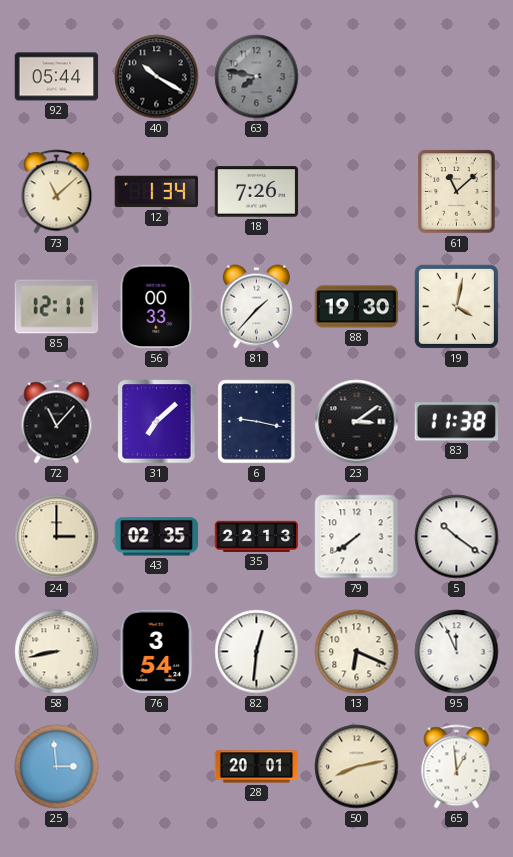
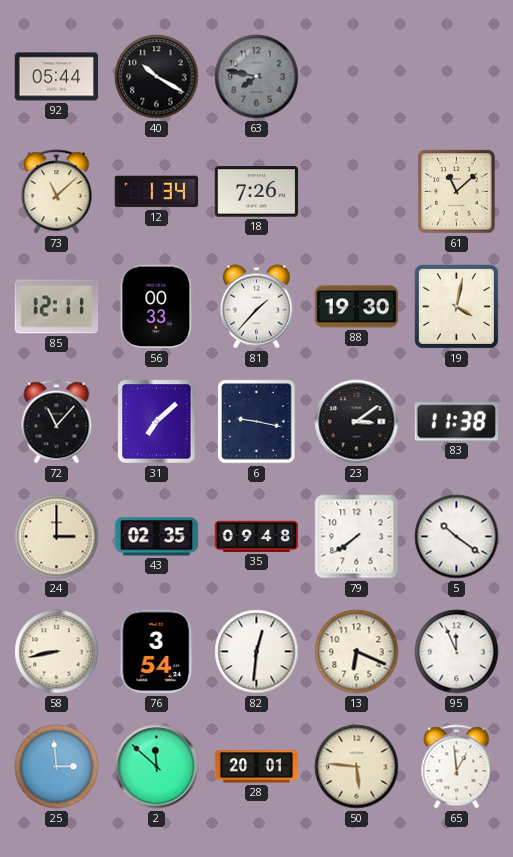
35: 22:13 -> 09:48
2: none -> 11:52
50: 8:13 -> 5:46
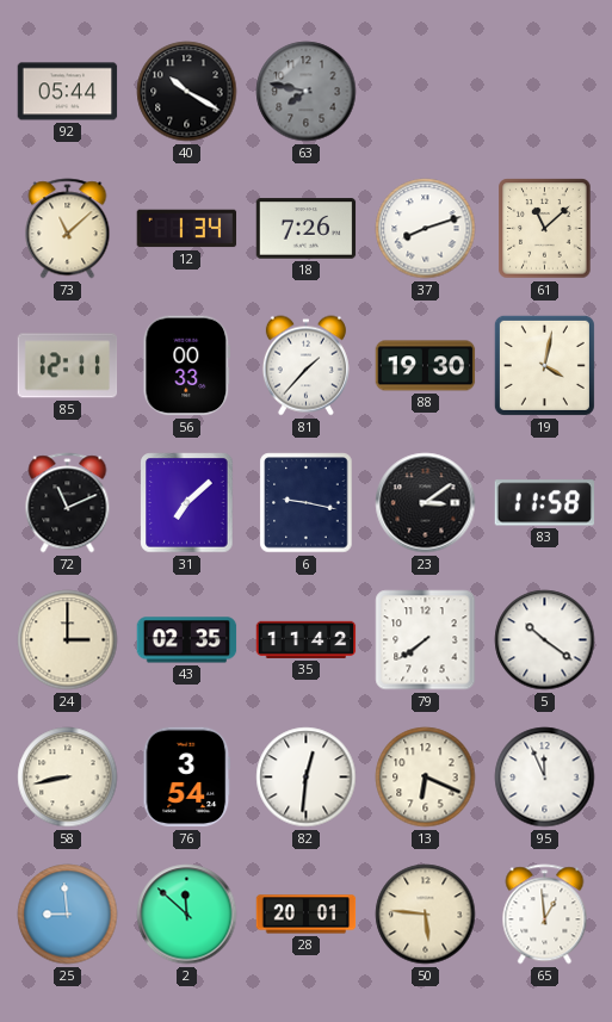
37: none -> 8:12
72: 11:07 -> 11:11
83: 11:38 -> 11:58
35: 09:48 -> 11:42
25: 2:59 -> 8:59
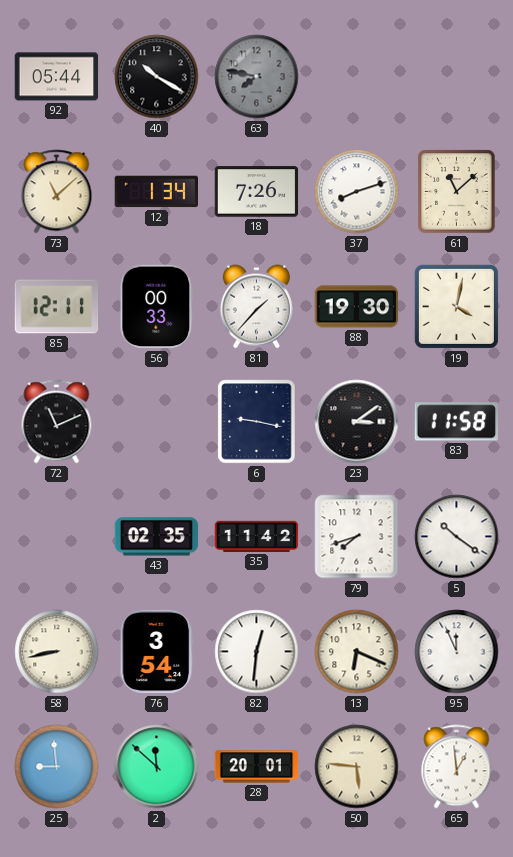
31: 7:08 -> none
24: 3:00 -> none
79: 7:39 -> 7:42
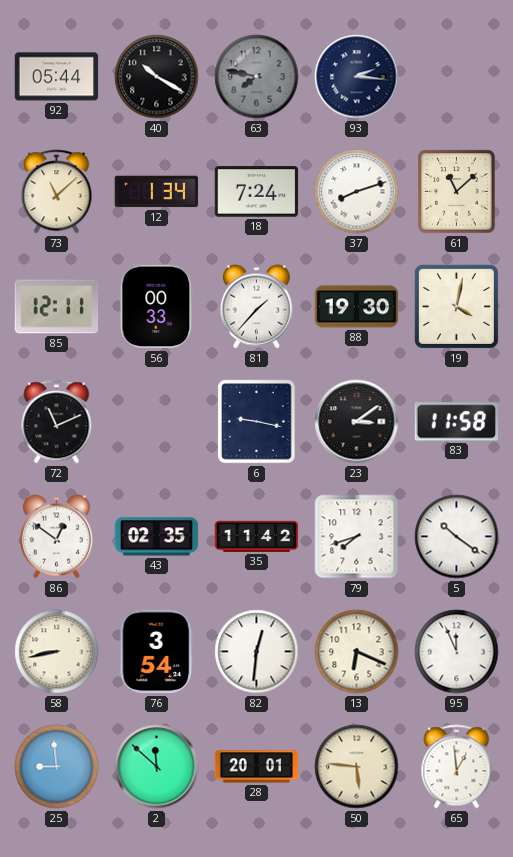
93: none -> 2:16
18: 7:26 -> 7:24
86: none -> 12:51
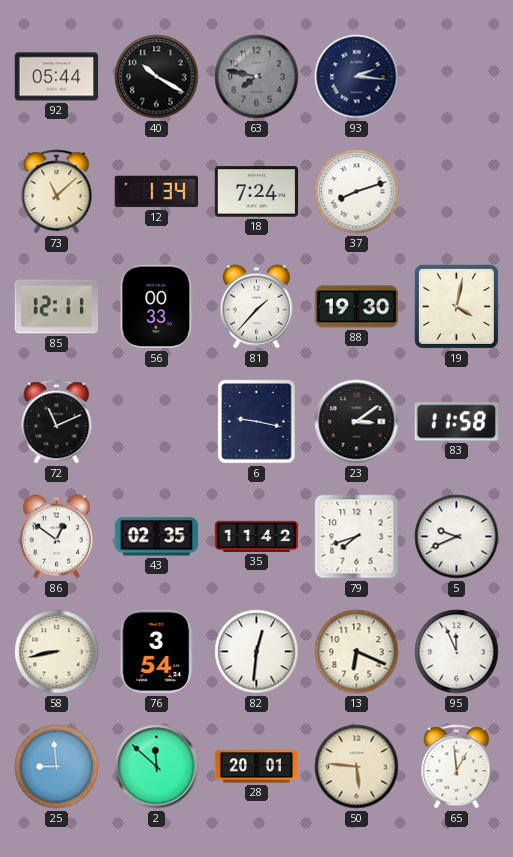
61: 11:08 -> none
5: 10:21 -> 9:41
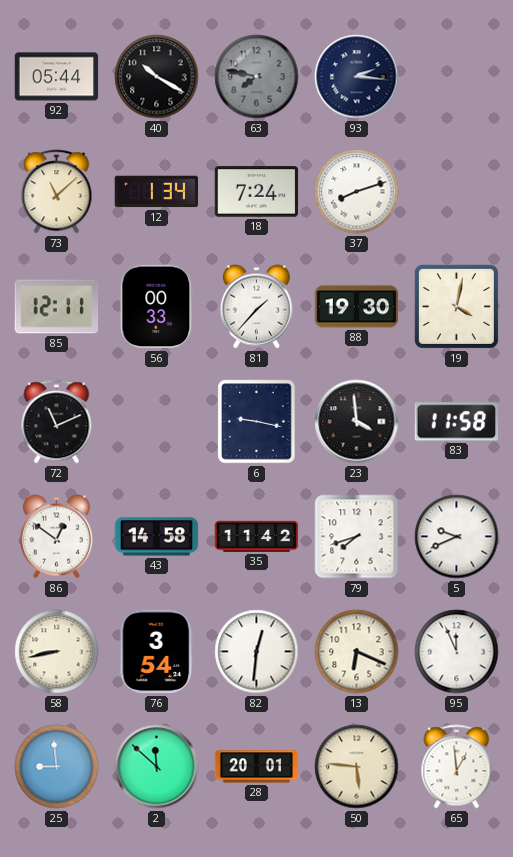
23: 3:09 -> 3:59
43: 02:35 -> 14:58
